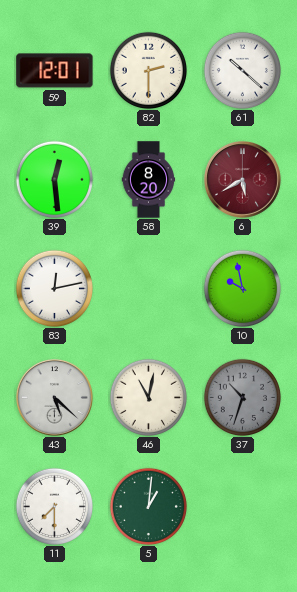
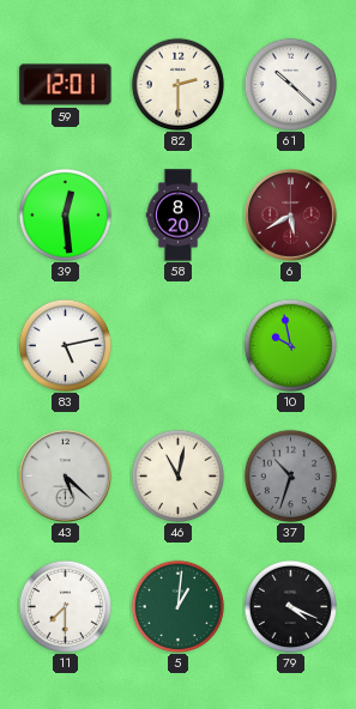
83: 12:13 -> 5:13
79: none -> 4:19
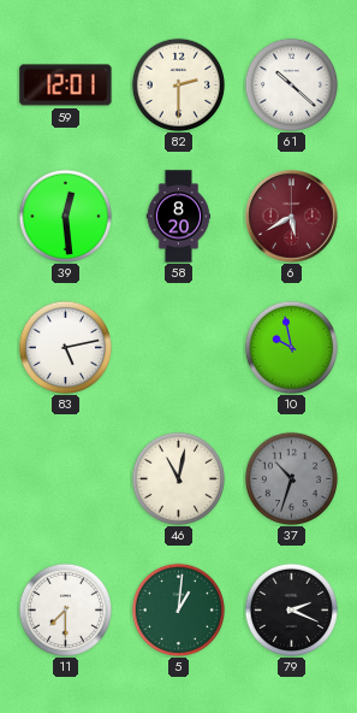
43: 5:22 -> none
79: 4:19 -> 2:19
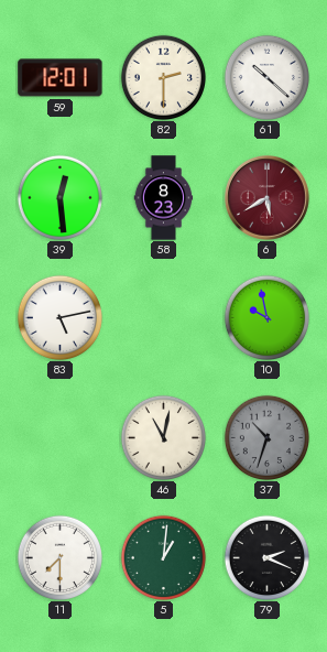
58: 8:20 -> 8:23
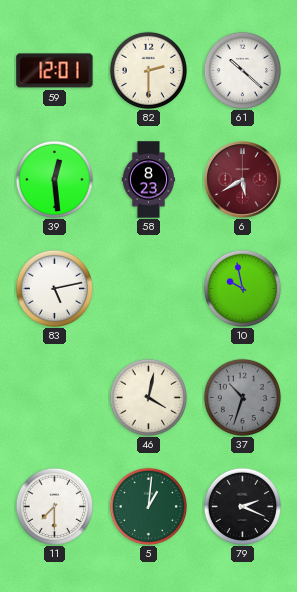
46: 11:02 -> 4:02
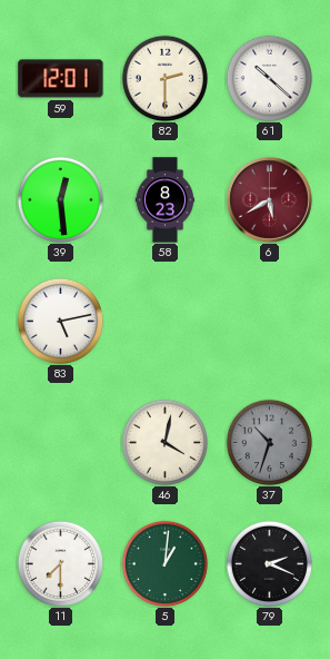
10: 9:58 -> none
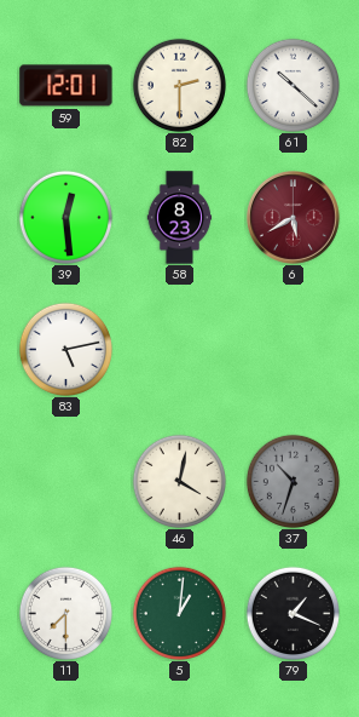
79: 2:19 -> 1:19
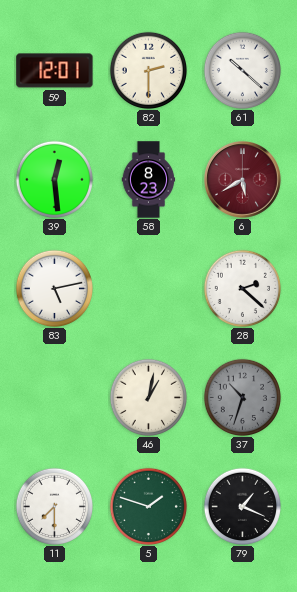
28: none -> 2:22
46: 4:02 -> 1:02
5: 1:01 -> 1:48
